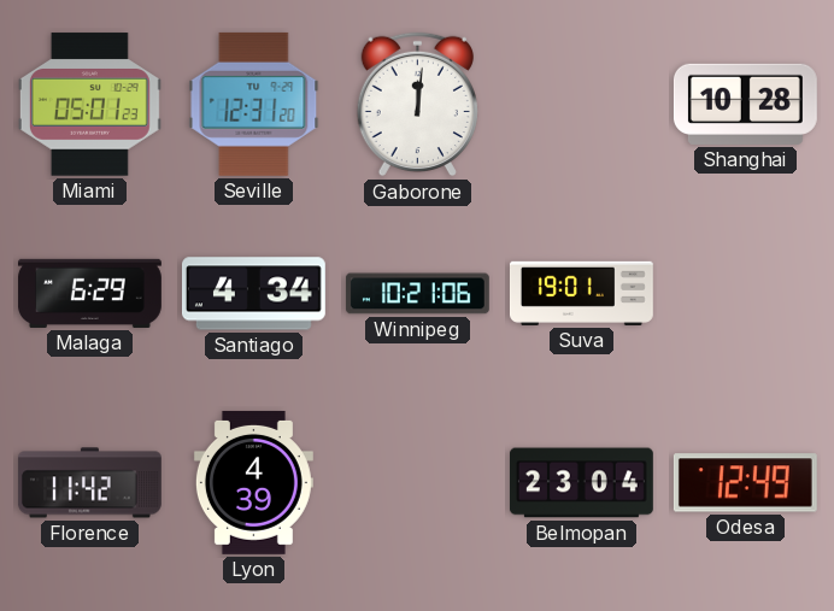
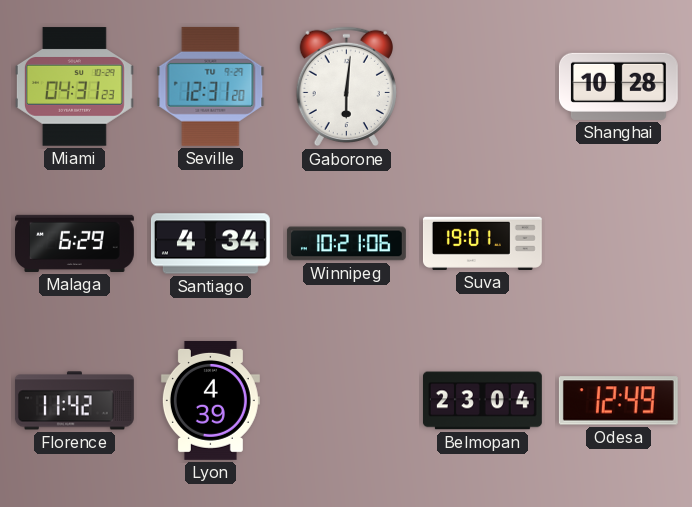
Miami: 05:01 -> 04:31
Gaborone: 12:01 -> 6:01
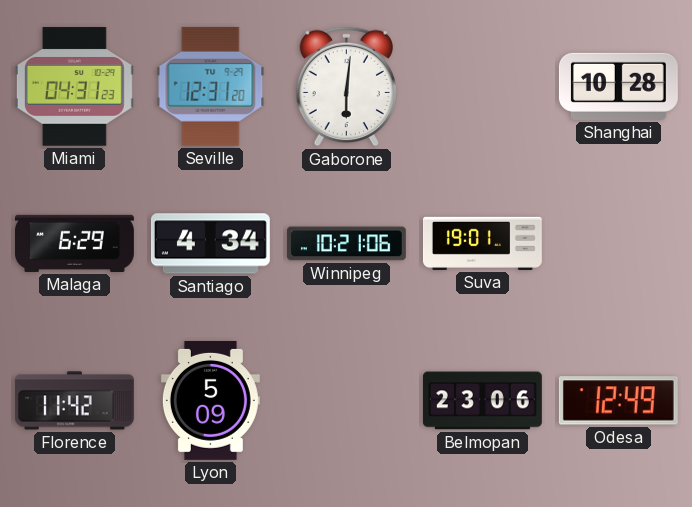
Lyon: 4:39 -> 5:09
Belmopan: 23:04 -> 23:06
